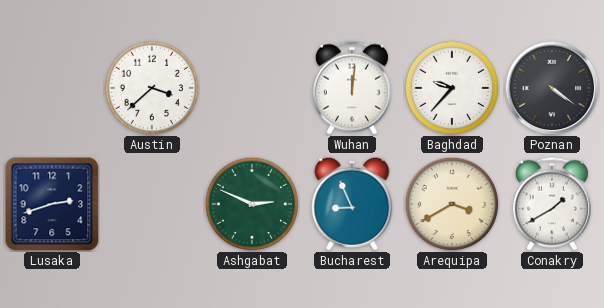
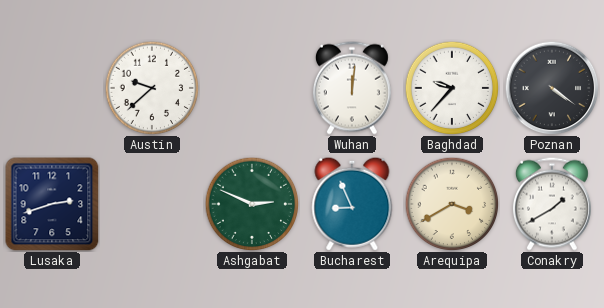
Austin: 3:38 -> 9:38
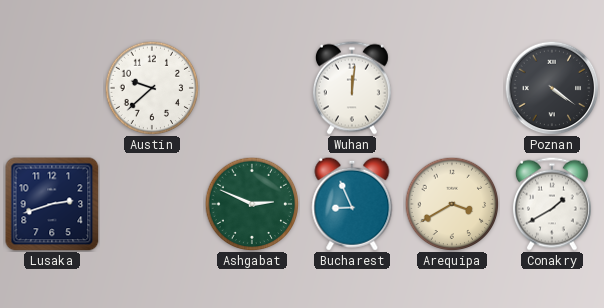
Baghdad: 9:37 -> none
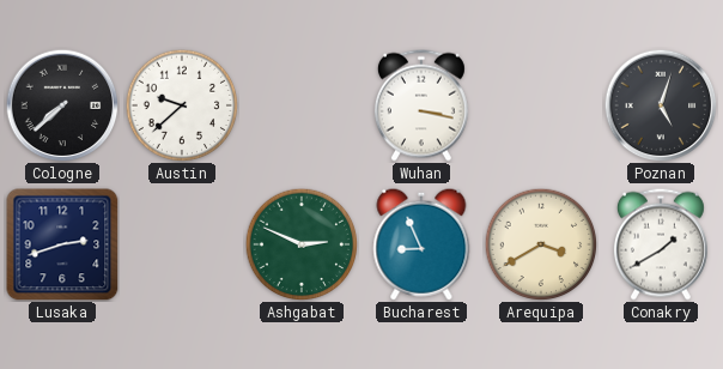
Cologne: none -> 7:38
Wuhan: 12:01 -> 3:17
Poznan: 4:21 -> 5:03
